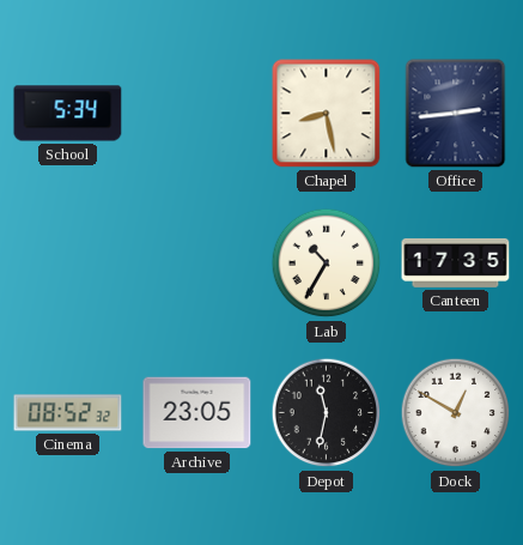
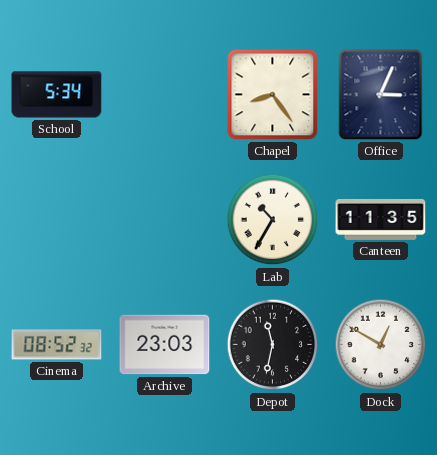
Chapel: 8:28 -> 8:24
Office: 2:44 -> 3:04
Canteen: 17:35 -> 11:35
Archive: 23:05 -> 23:03
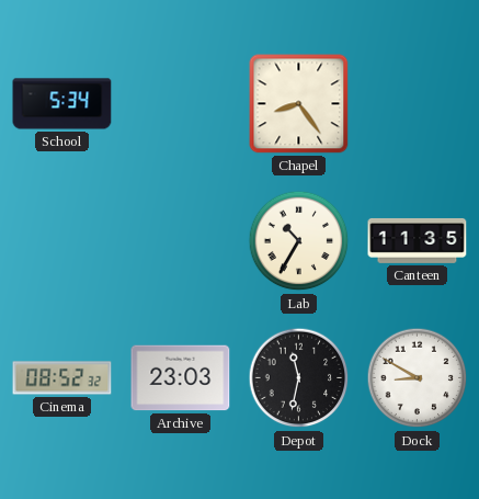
Office: 3:04 -> none
Dock: 12:50 -> 8:50
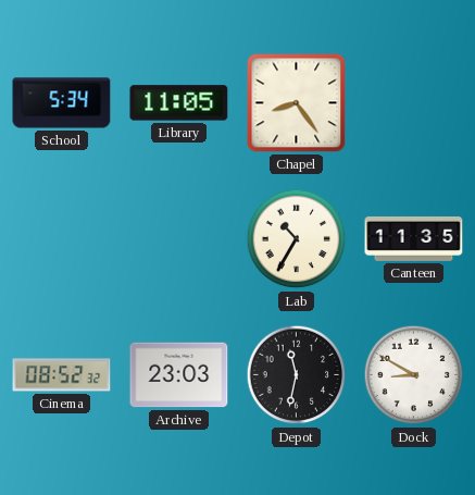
Library: none -> 11:05
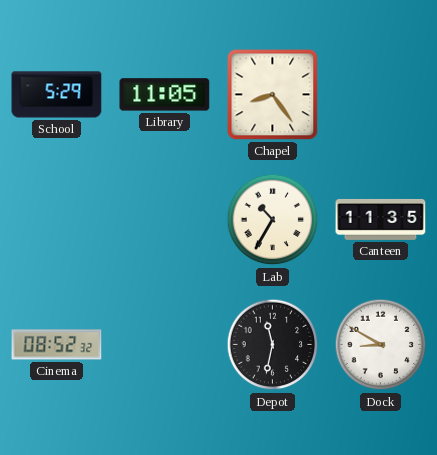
School: 5:34 -> 5:29
Archive: 23:03 -> none
